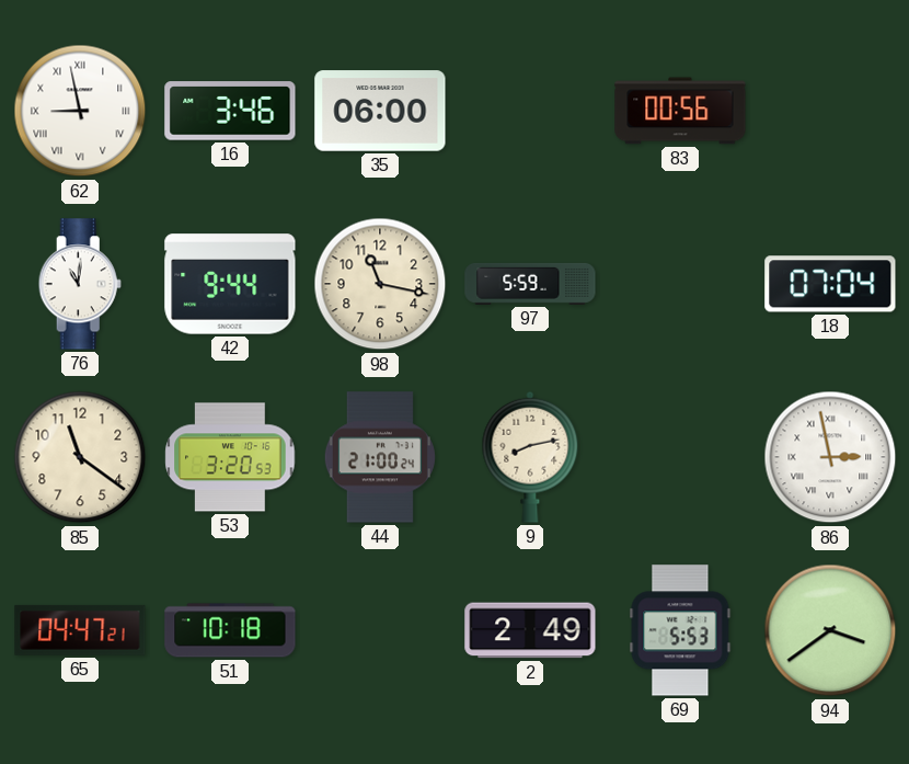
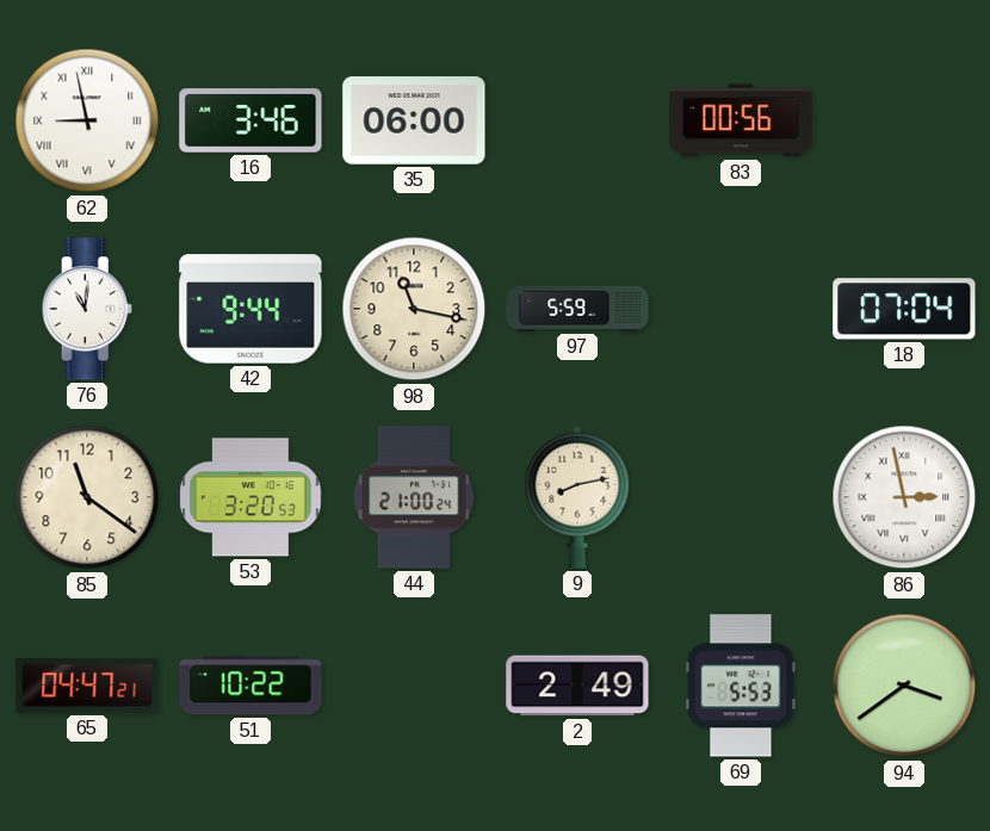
51: 10:18 -> 10:22
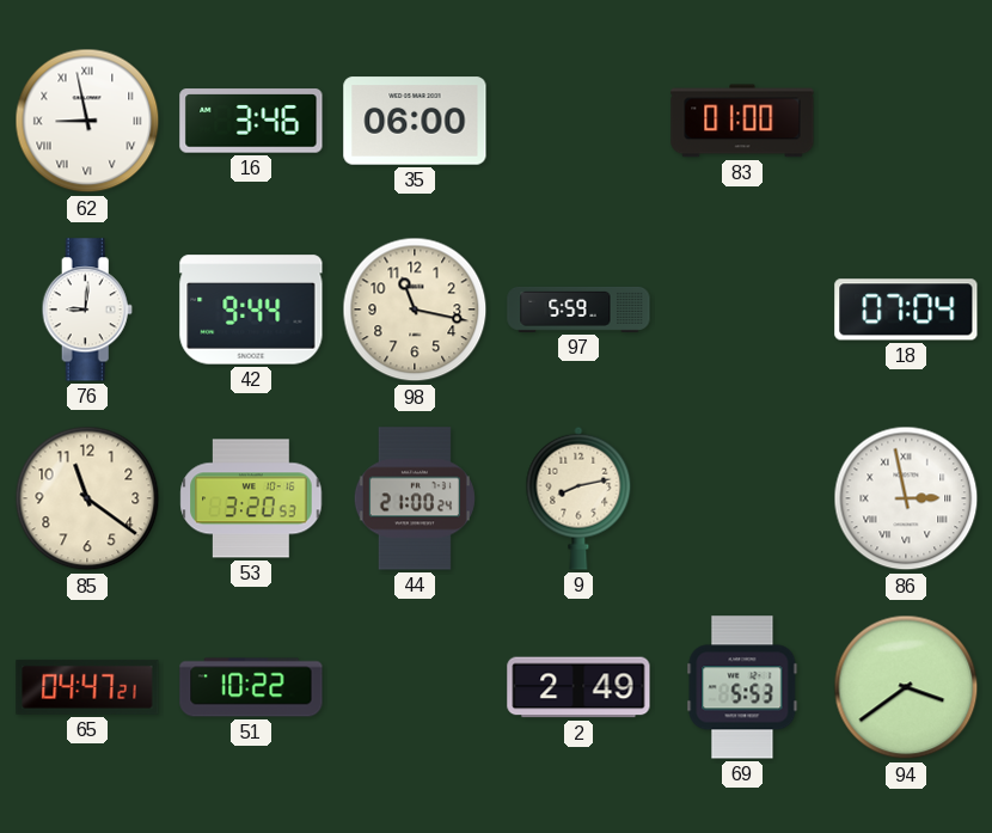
83: 00:56 -> 01:00
76: 11:01 -> 9:01
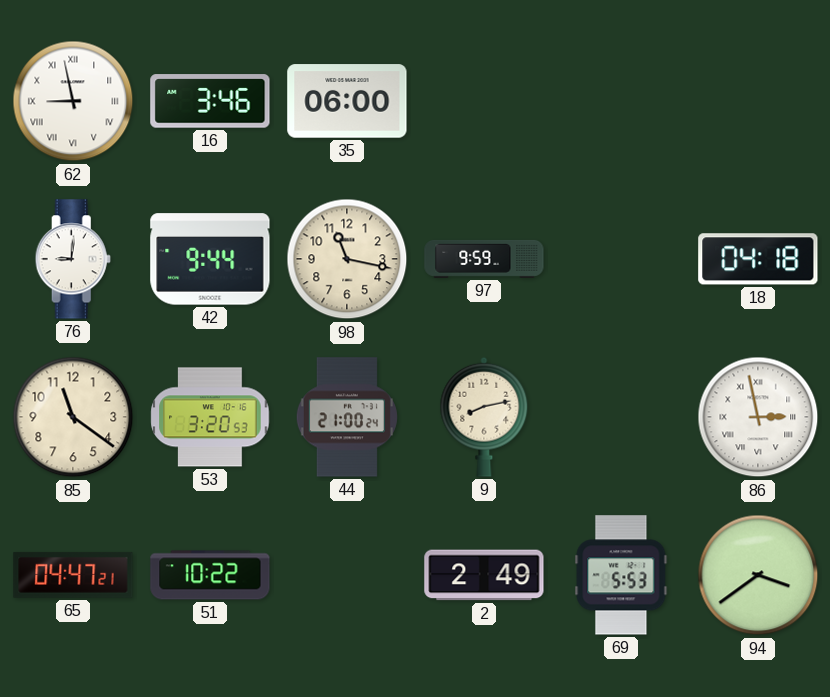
83: 01:00 -> none
97: 5:59 -> 9:59
18: 07:04 -> 04:18
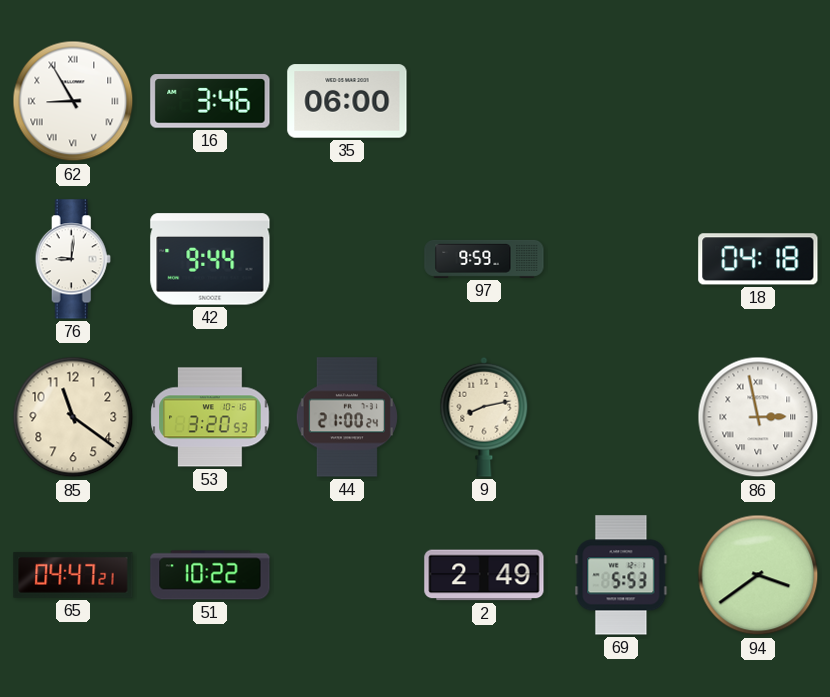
62: 8:58 -> 8:55
98: 11:17 -> none
